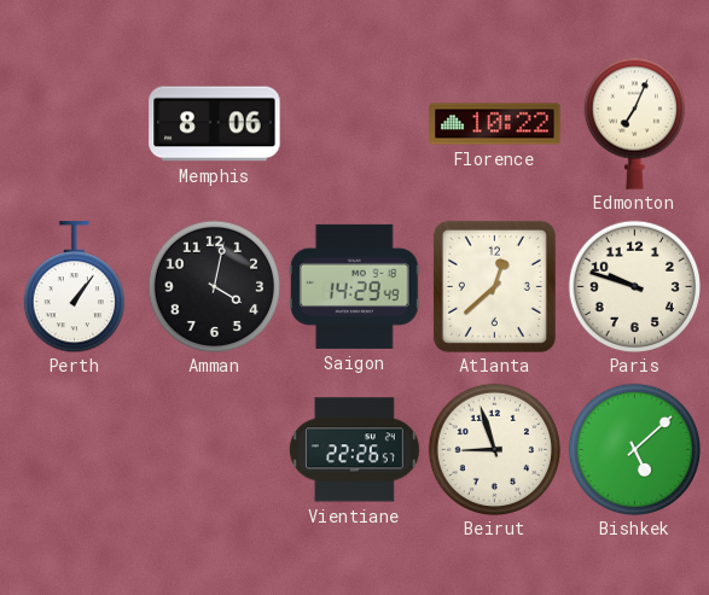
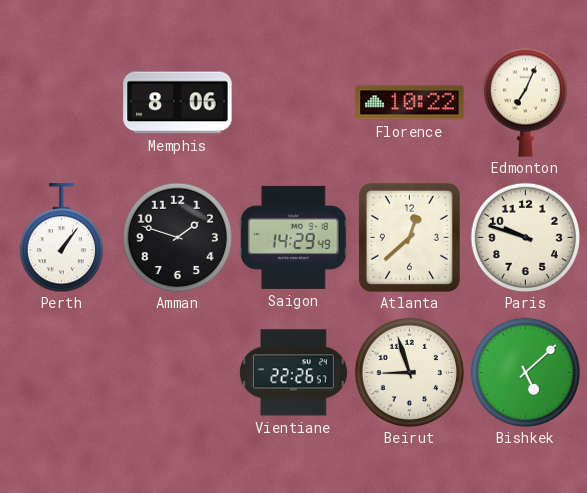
Amman: 4:02 -> 1:48
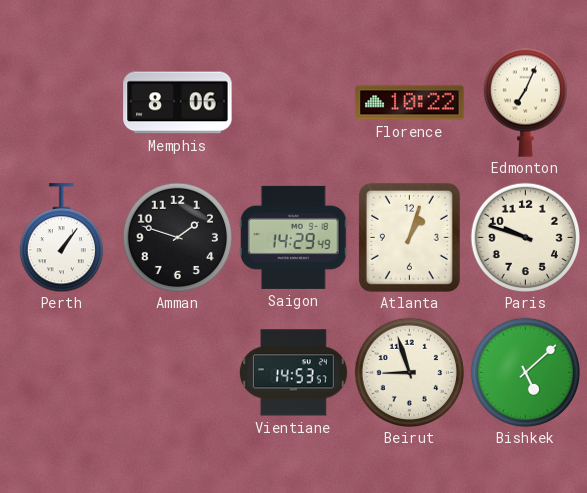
Atlanta: 12:38 -> 1:03
Vientiane: 22:26 -> 14:53
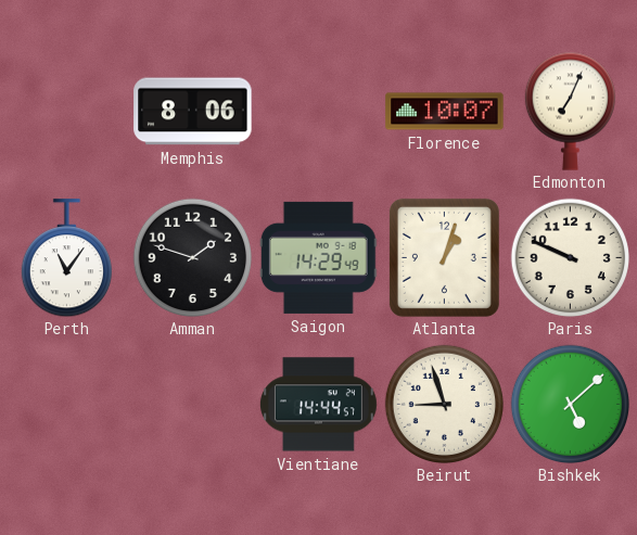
Florence: 10:22 -> 10:07
Perth: 1:06 -> 11:06
Paris: 9:48 -> 9:49
Vientiane: 14:53 -> 14:44
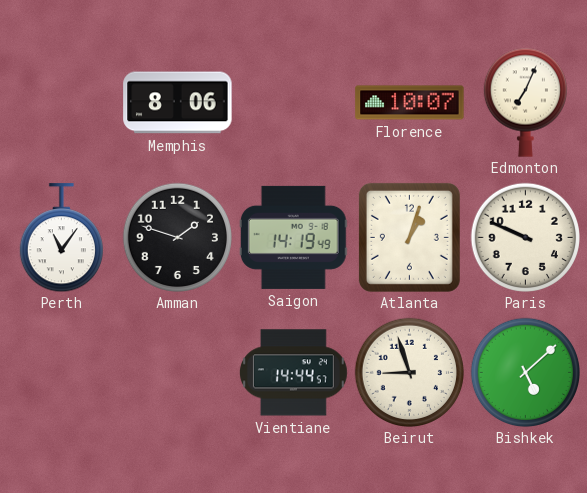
Saigon: 14:29 -> 14:19
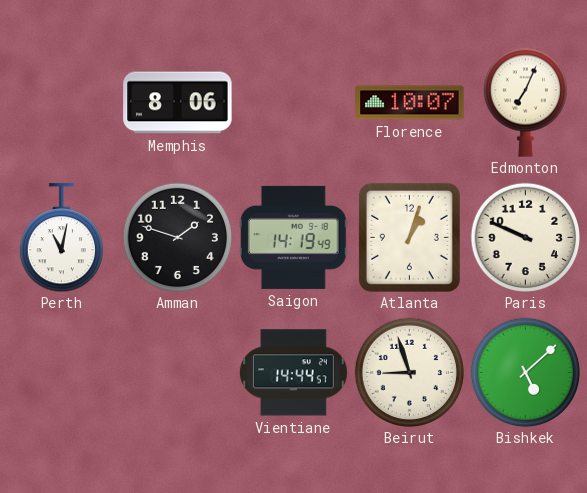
Perth: 11:06 -> 11:02
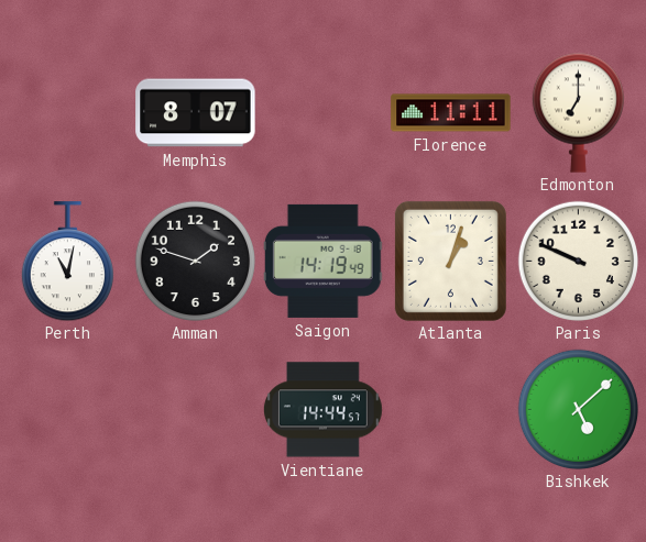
Memphis: 8:06 -> 8:07
Florence: 10:07 -> 11:11
Edmonton: 7:04 -> 7:00
Beirut: 8:57 -> none
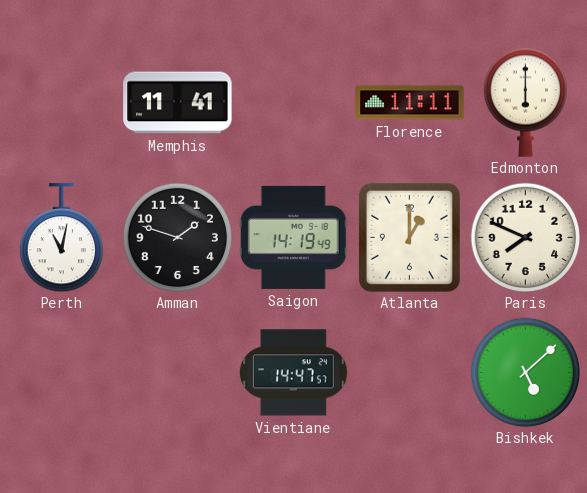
Memphis: 8:07 -> 11:41
Edmonton: 7:00 -> 6:00
Atlanta: 1:03 -> 1:00
Paris: 9:49 -> 7:49
Vientiane: 14:44 -> 14:47
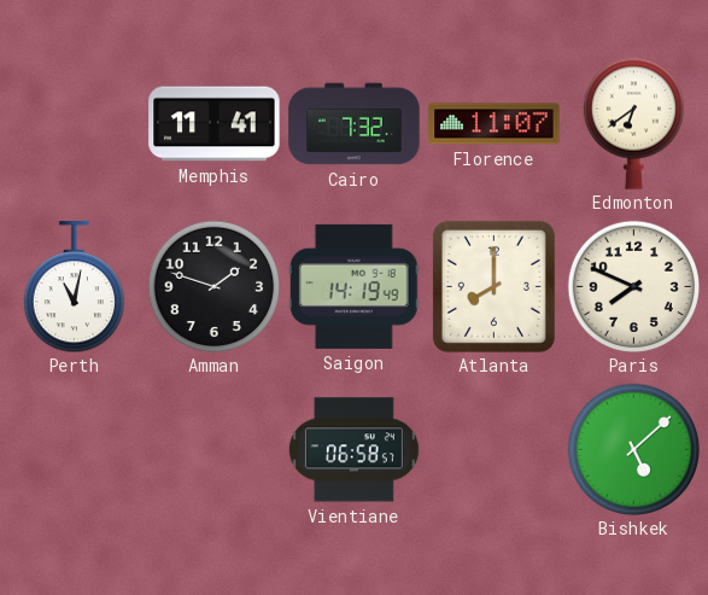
Cairo: none -> 7:32
Florence: 11:11 -> 11:07
Edmonton: 6:00 -> 6:39
Atlanta: 1:00 -> 8:00
Vientiane: 14:47 -> 06:58
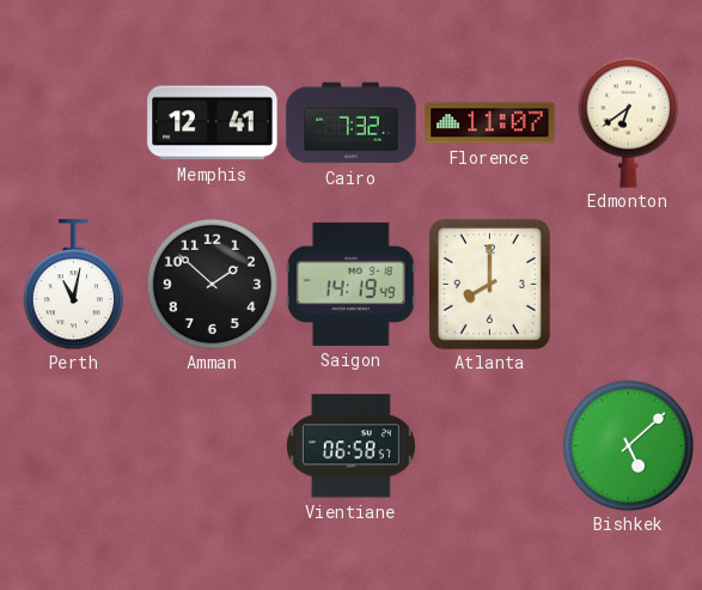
Memphis: 11:41 -> 12:41
Amman: 1:48 -> 1:52
Paris: 7:49 -> none
